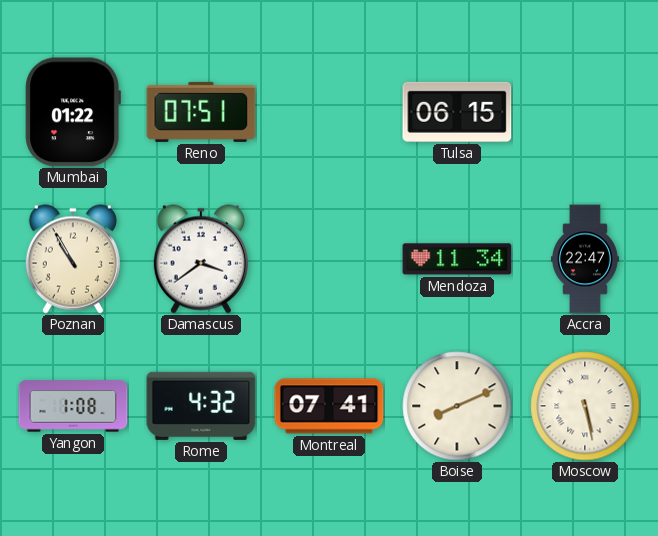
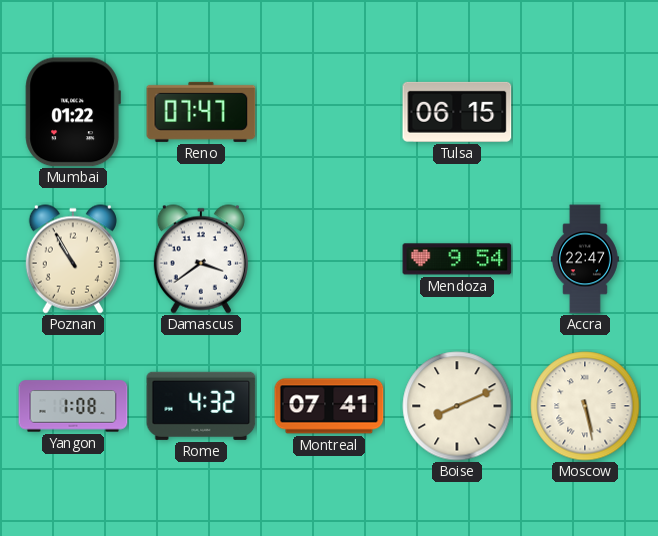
Reno: 07:51 -> 07:47
Mendoza: 11:34 -> 9:54
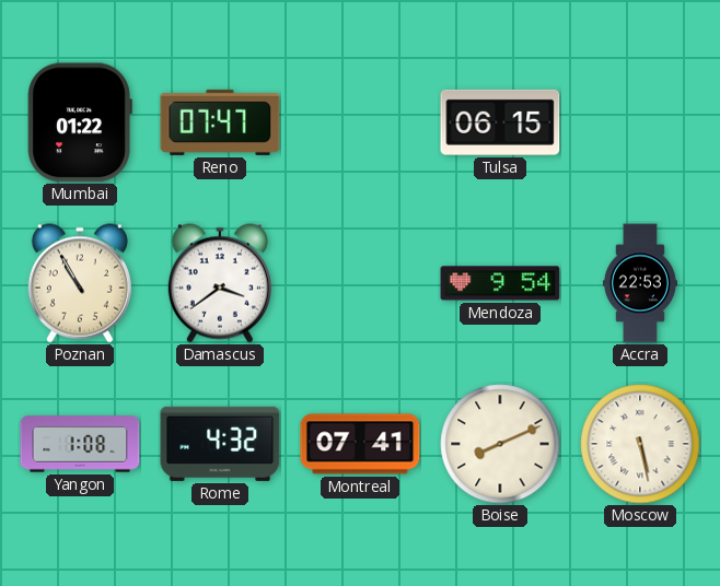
Accra: 22:47 -> 22:53
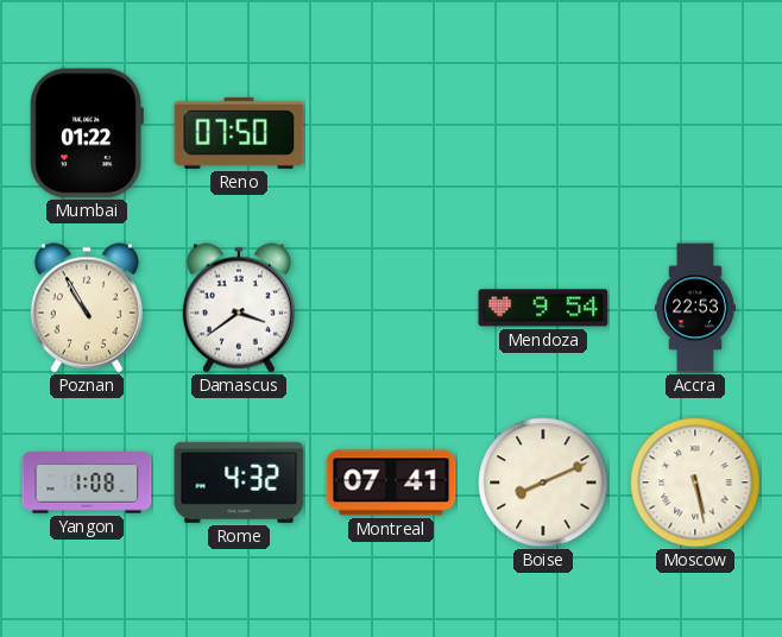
Reno: 07:47 -> 07:50
Tulsa: 06:15 -> none
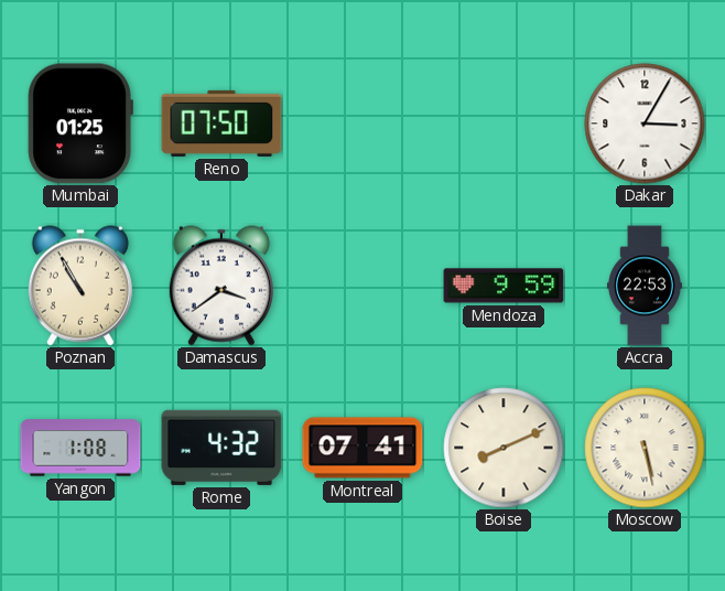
Mumbai: 01:22 -> 01:25
Dakar: none -> 3:05
Mendoza: 9:54 -> 9:59
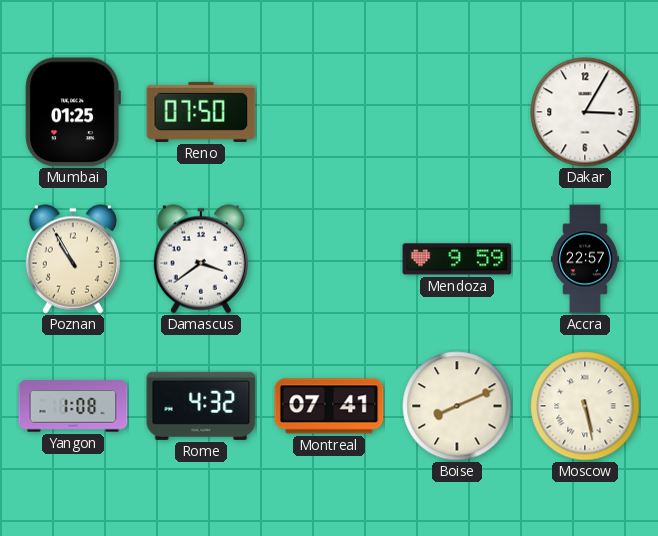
Accra: 22:53 -> 22:57
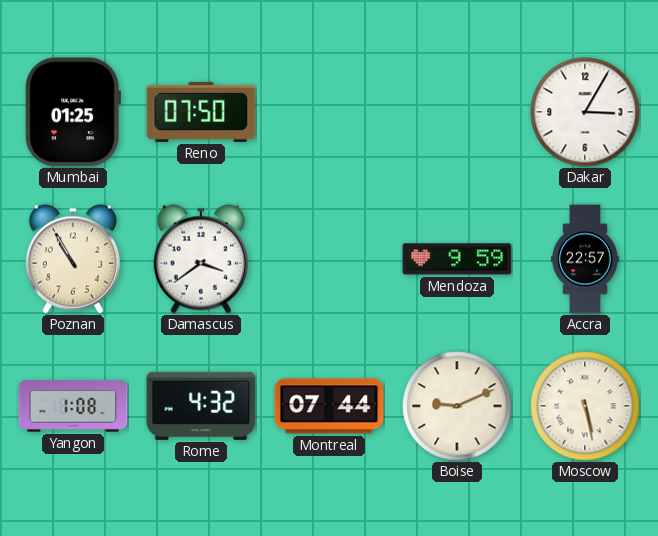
Montreal: 07:41 -> 07:44
Boise: 8:11 -> 9:11
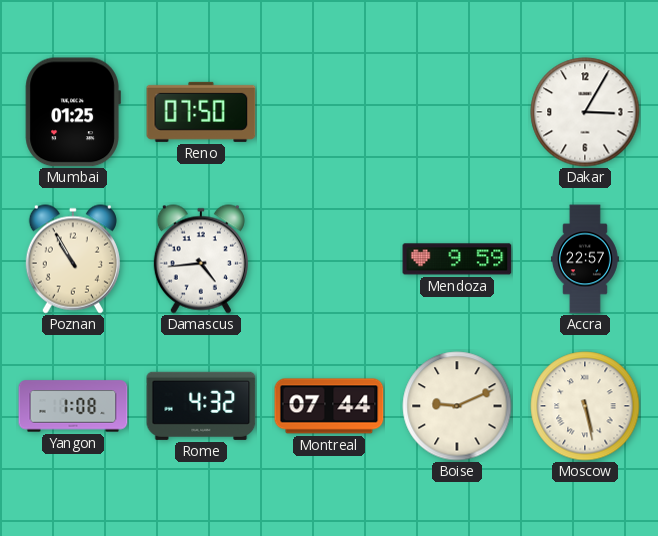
Damascus: 3:39 -> 4:44
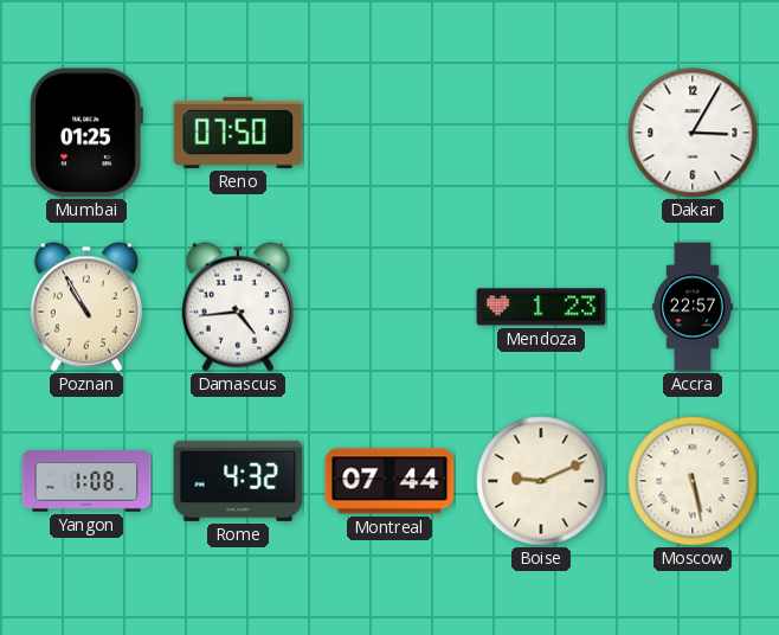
Mendoza: 9:59 -> 1:23
